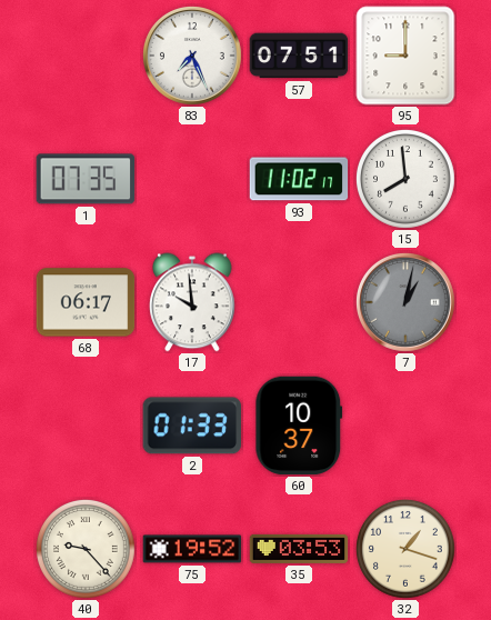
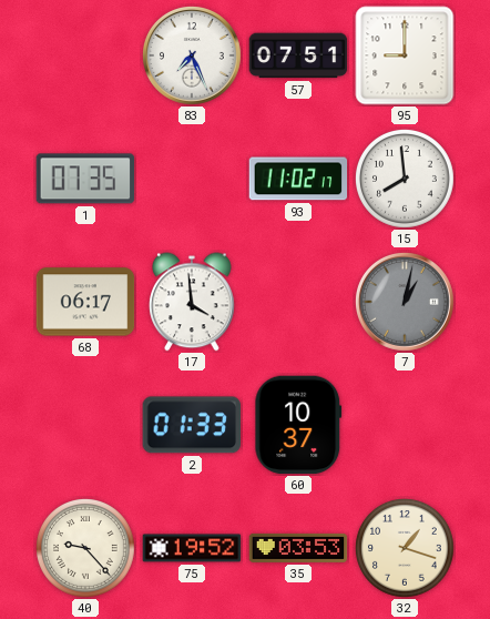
17: 9:59 -> 3:59
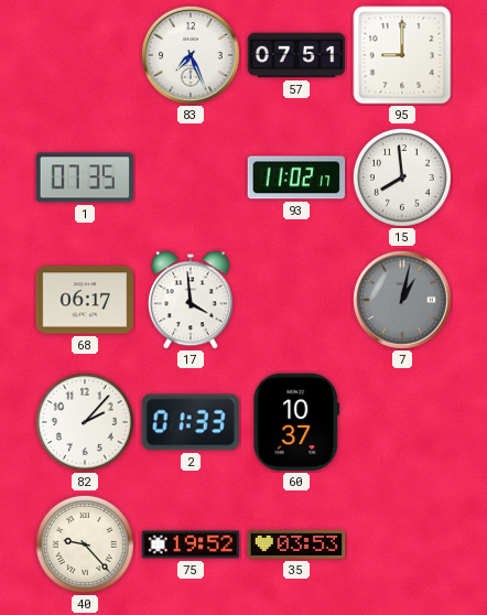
82: none -> 2:07
32: 1:18 -> none
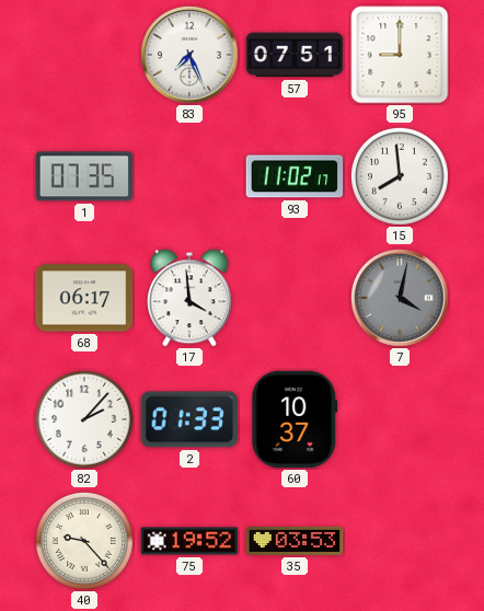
7: 1:02 -> 4:02
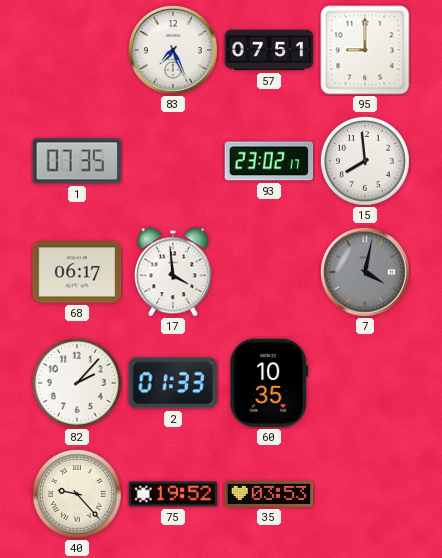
93: 11:02 -> 23:02
60: 10:37 -> 10:35
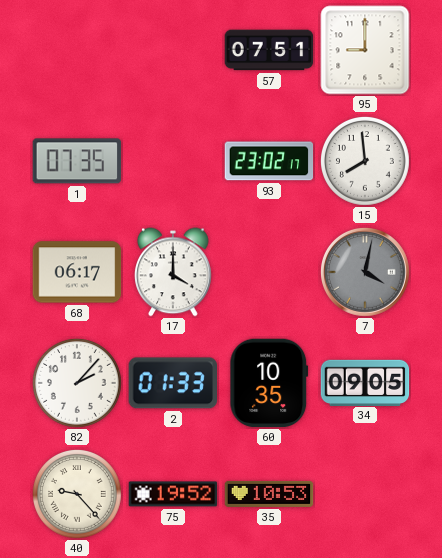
83: 7:26 -> none
17: 3:59 -> 4:00
34: none -> 09:05
35: 03:53 -> 10:53
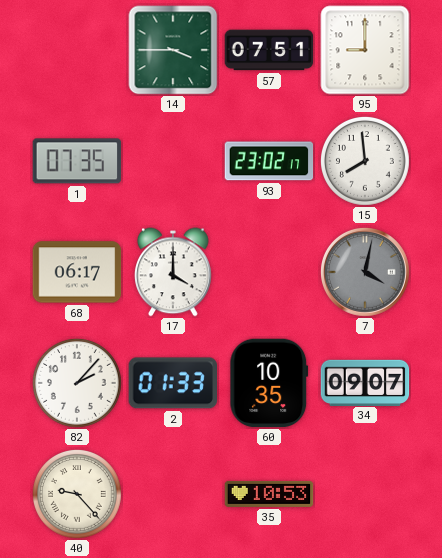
14: none -> 3:45
34: 09:05 -> 09:07
75: 19:52 -> none
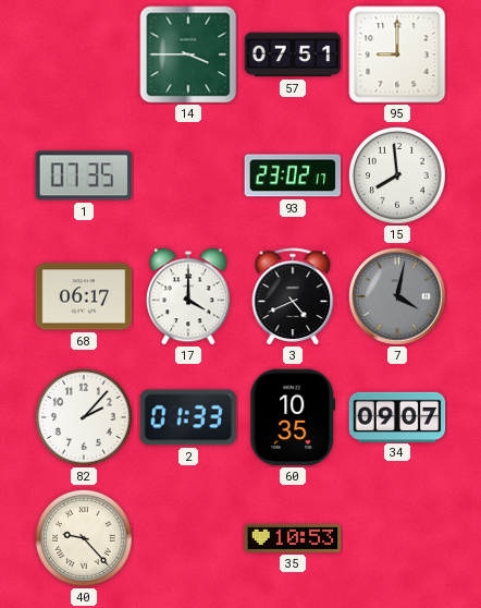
3: none -> 4:41
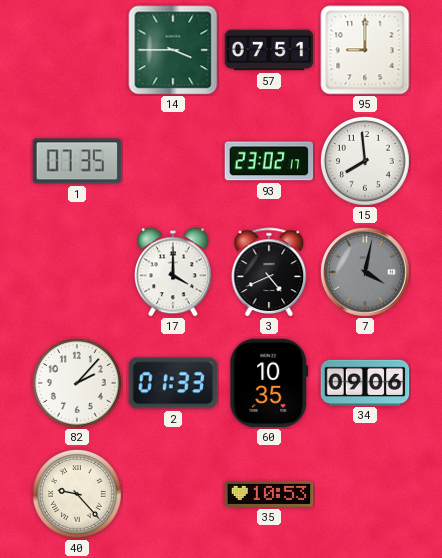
68: 06:17 -> none
34: 09:07 -> 09:06
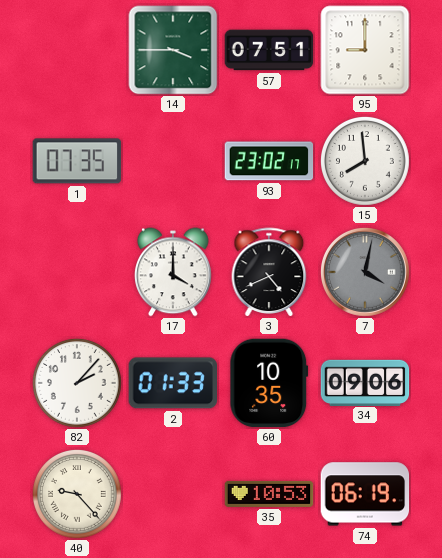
74: none -> 06:19
